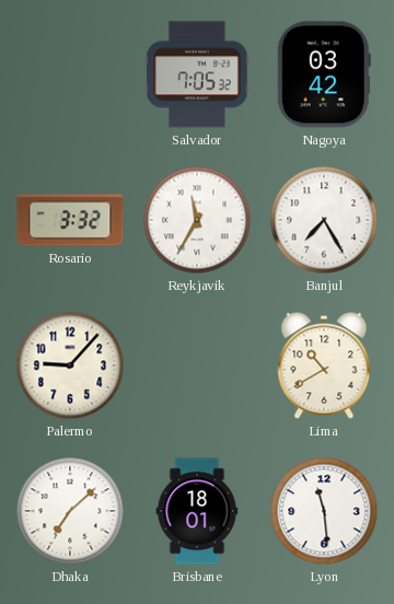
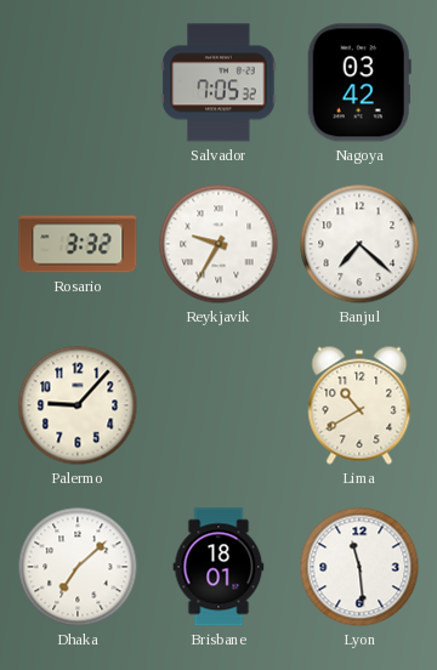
Reykjavik: 11:35 -> 9:35
Banjul: 7:25 -> 7:22
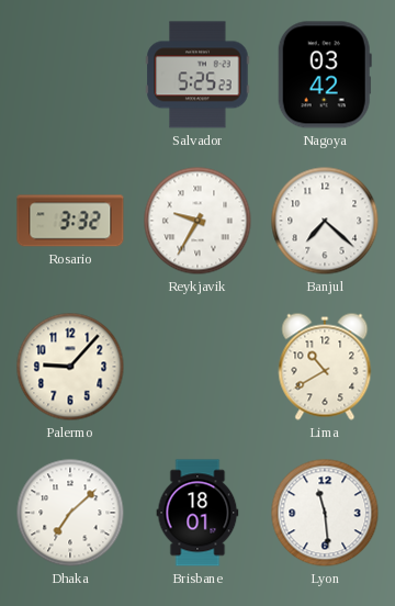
Salvador: 7:05 -> 5:25
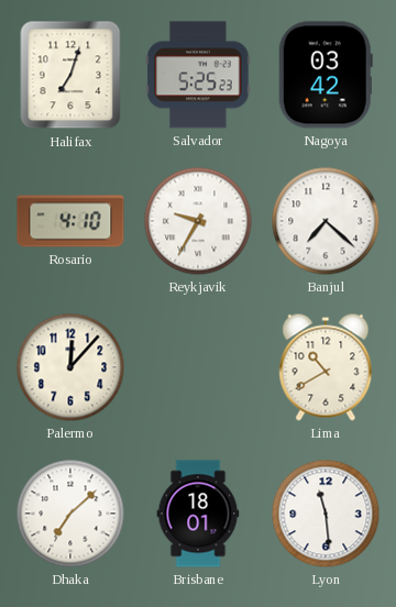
Halifax: none -> 7:03
Rosario: 3:32 -> 4:10
Palermo: 9:07 -> 12:07
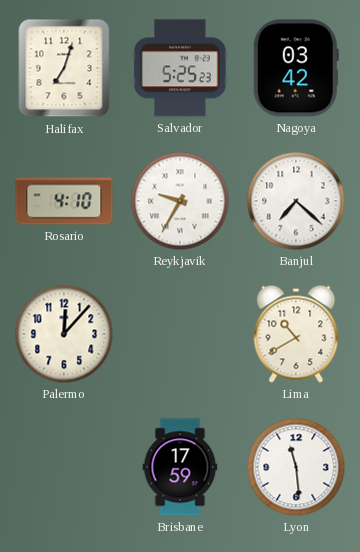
Dhaka: 7:08 -> none
Brisbane: 18:01 -> 17:59
